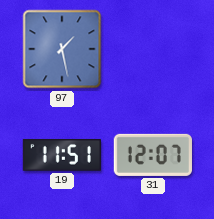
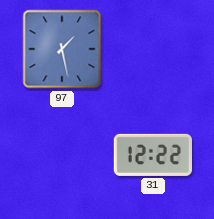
19: 11:51 -> none
31: 12:07 -> 12:22
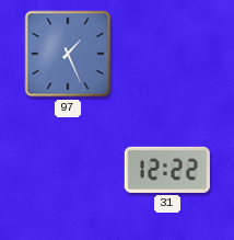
97: 1:28 -> 1:26
